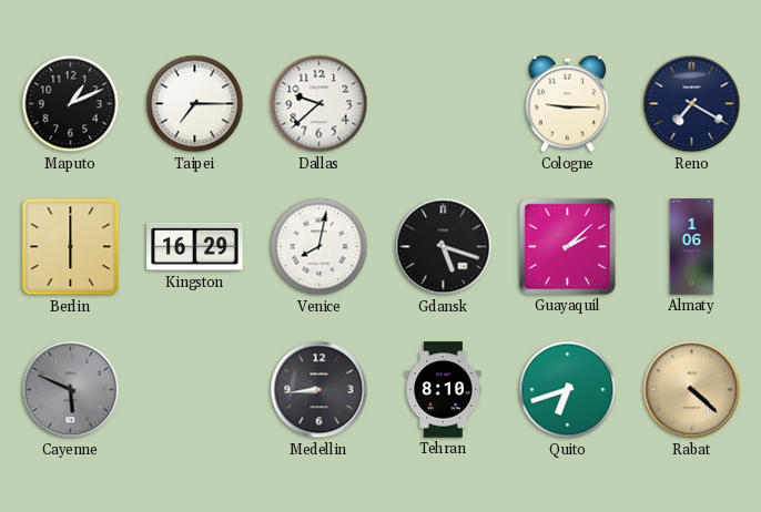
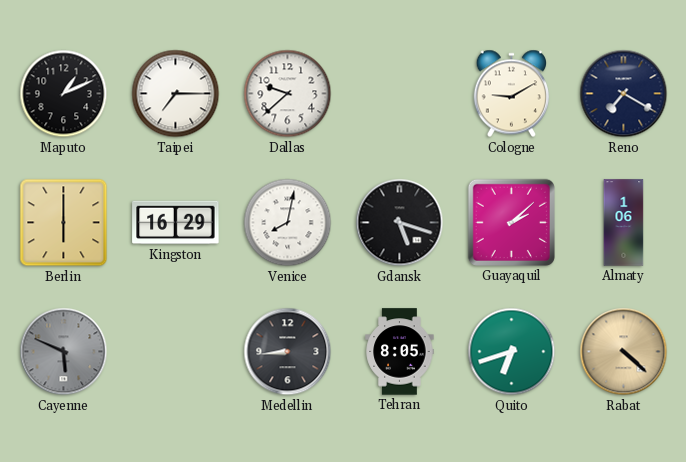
Cologne: 9:15 -> 9:10
Tehran: 8:10 -> 8:05
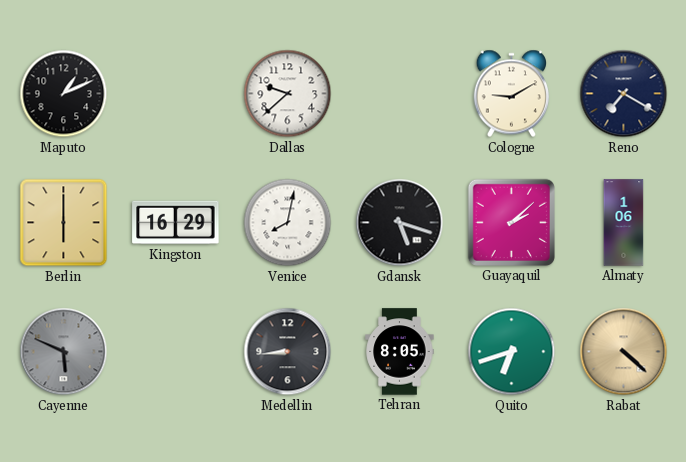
Taipei: 7:15 -> none
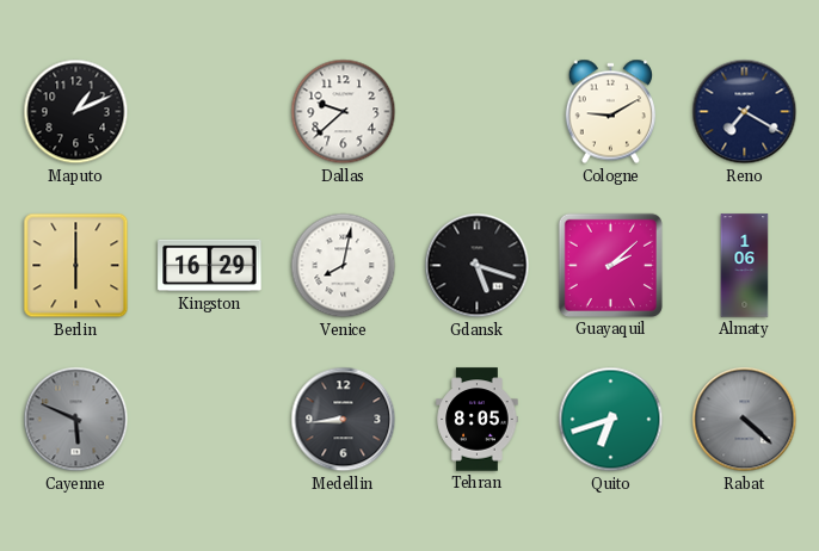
Rabat dial: champagne -> grey
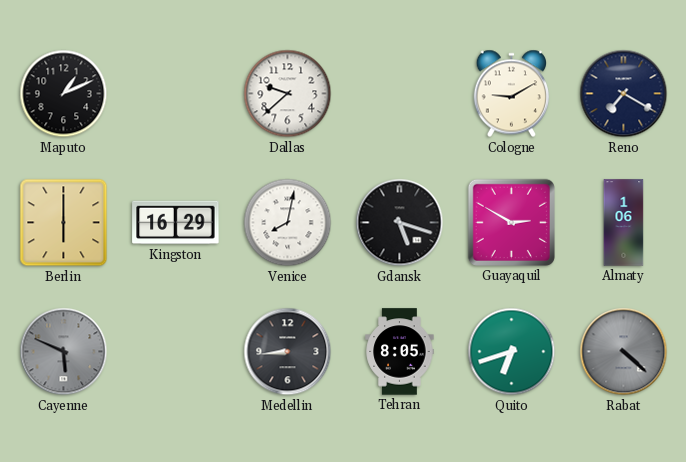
Guayaquil: 2:08 -> 2:50
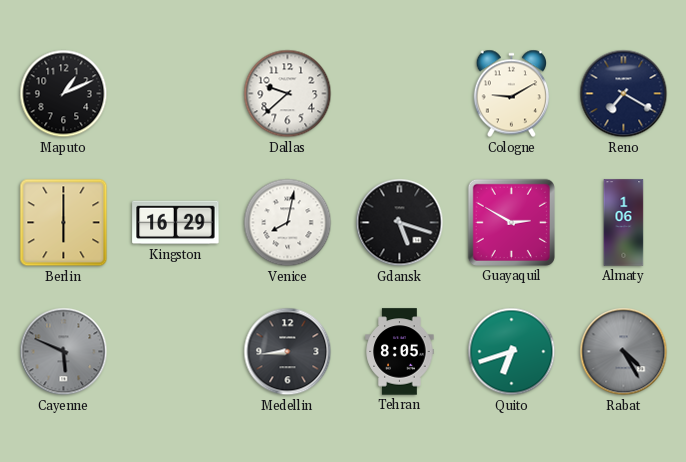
Rabat: 4:22 -> 4:25
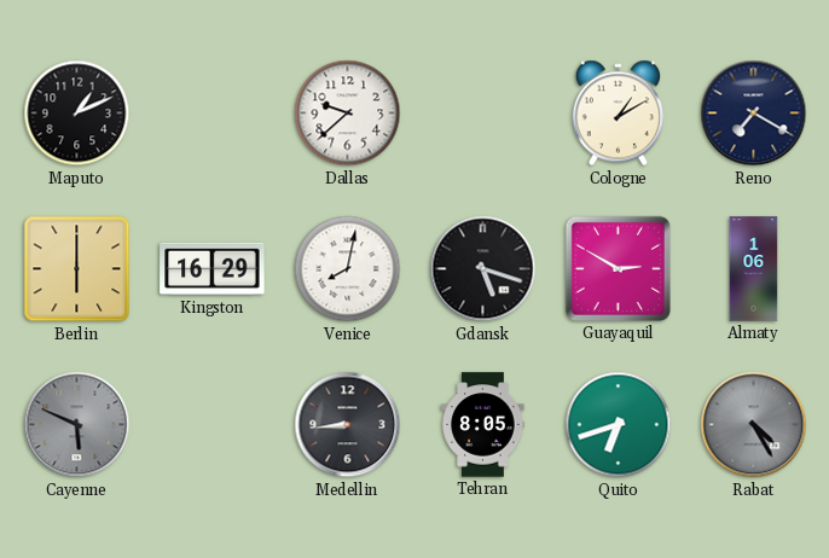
Cologne: 9:10 -> 1:10
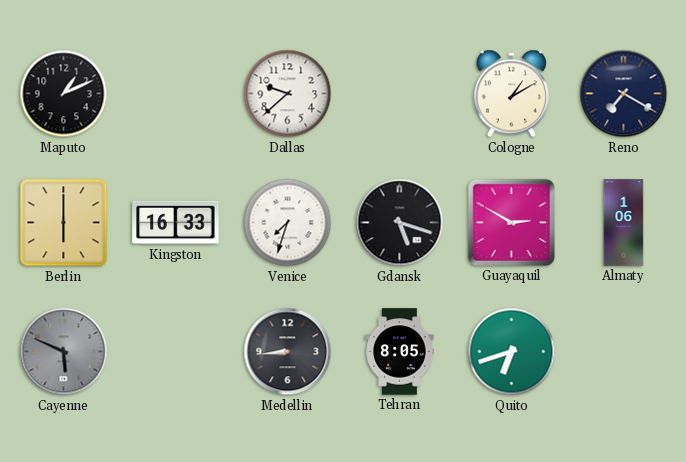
Kingston: 16:29 -> 16:33
Venice: 8:02 -> 7:33
Rabat: 4:25 -> none
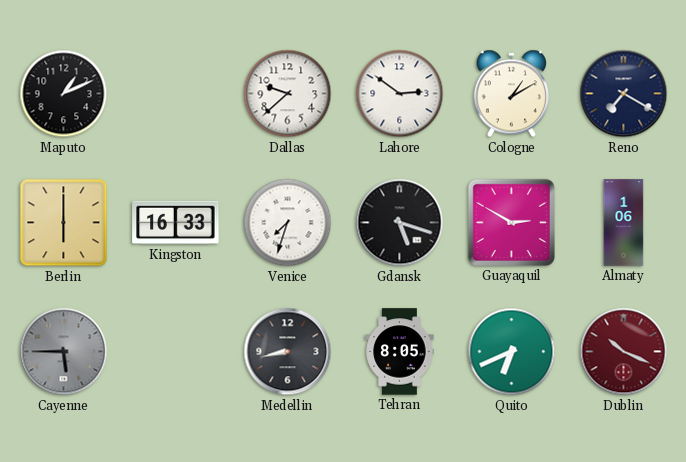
Lahore: none -> 2:51
Cayenne: 5:49 -> 5:45
Medellin: 8:44 -> 8:43
Quito: 6:42 -> 6:41
Dublin: none -> 10:19
